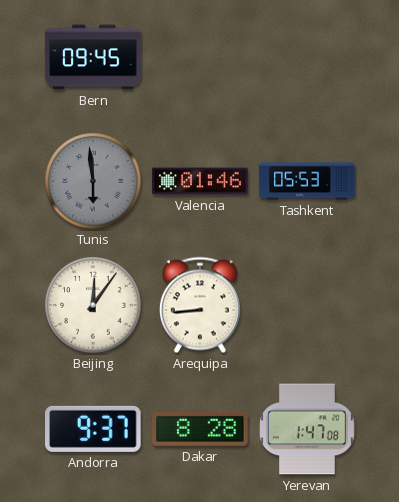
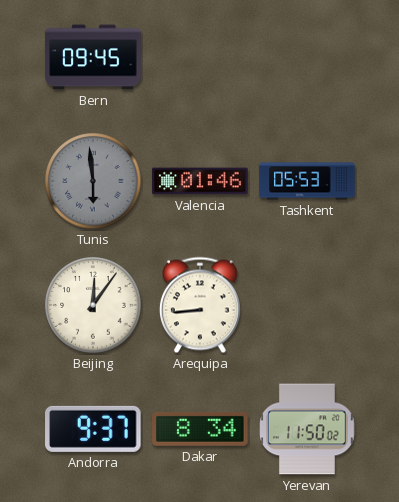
Dakar: 8:28 -> 8:34
Yerevan: 1:47 -> 11:50
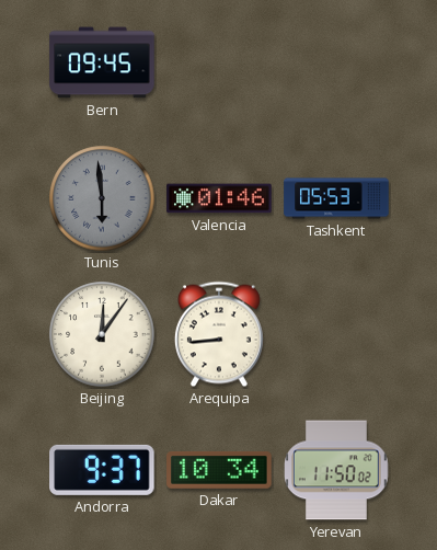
Dakar: 8:34 -> 10:34
